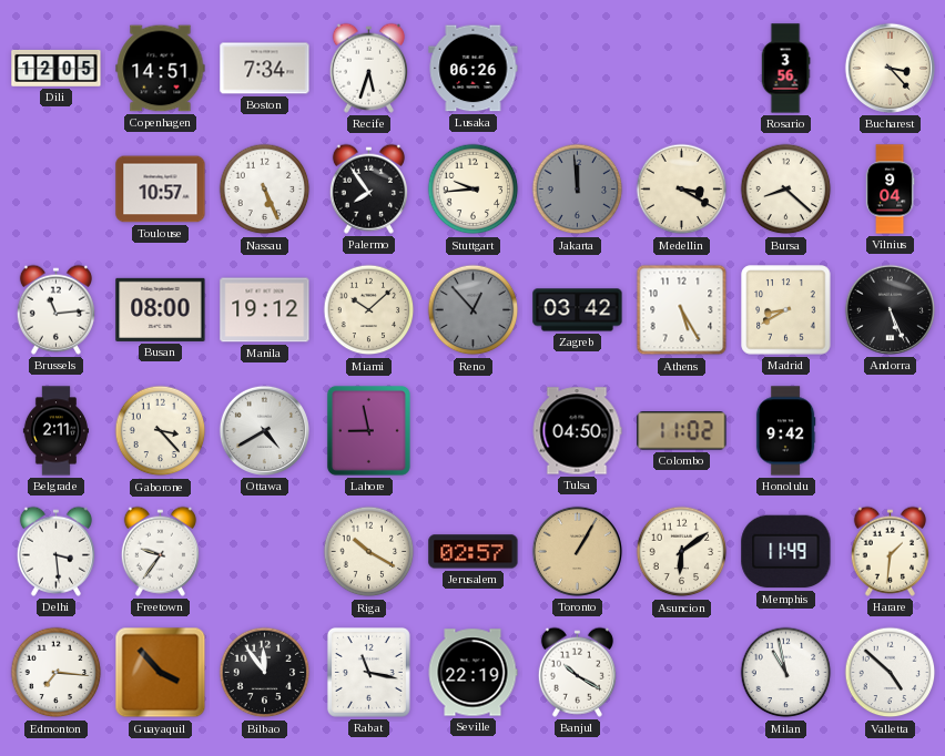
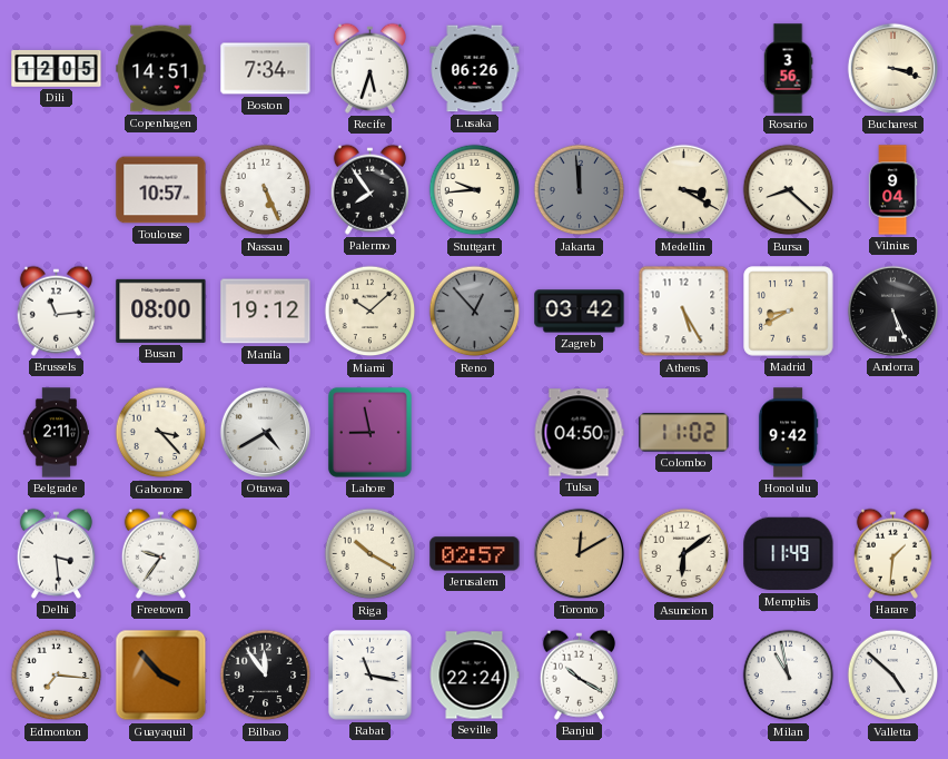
Bucharest: 3:23 -> 3:18
Toronto: 1:05 -> 12:10
Seville: 22:19 -> 22:24
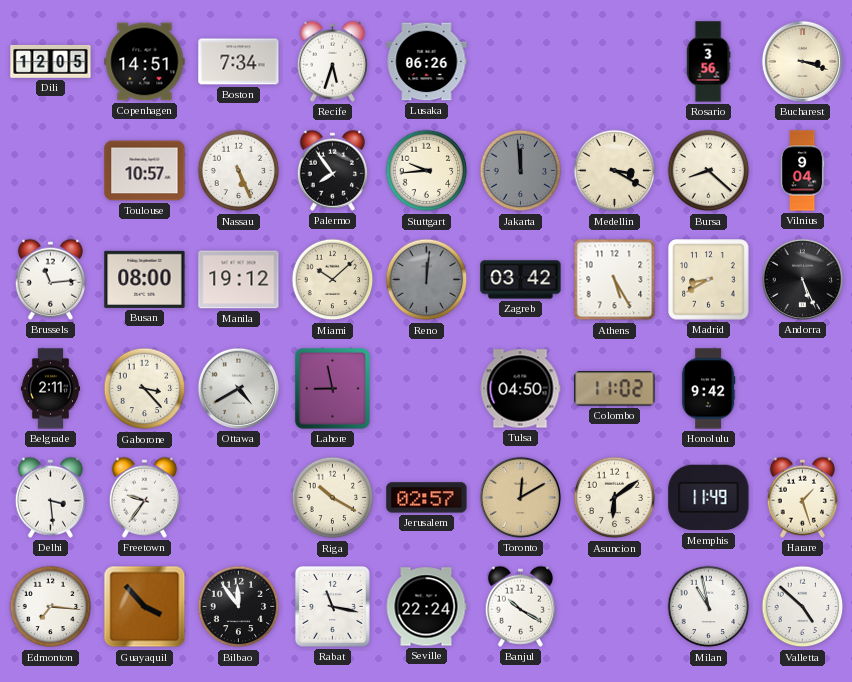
Reno: 12:53 -> 12:01
Harare: 1:31 -> 1:27
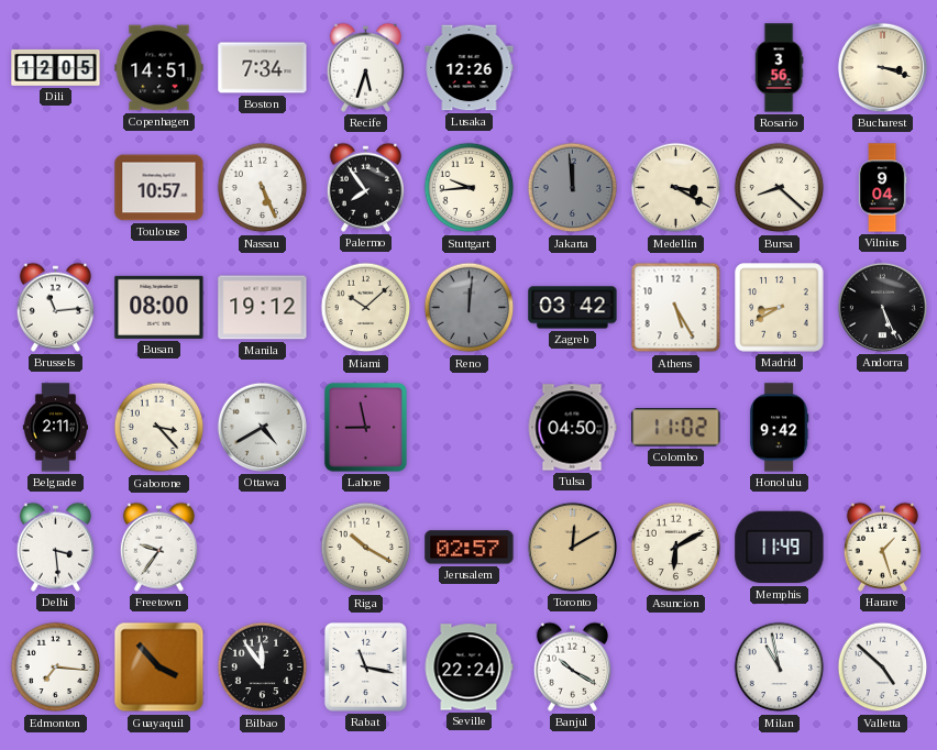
Lusaka: 06:26 -> 12:26
Asuncion: 6:09 -> 6:10
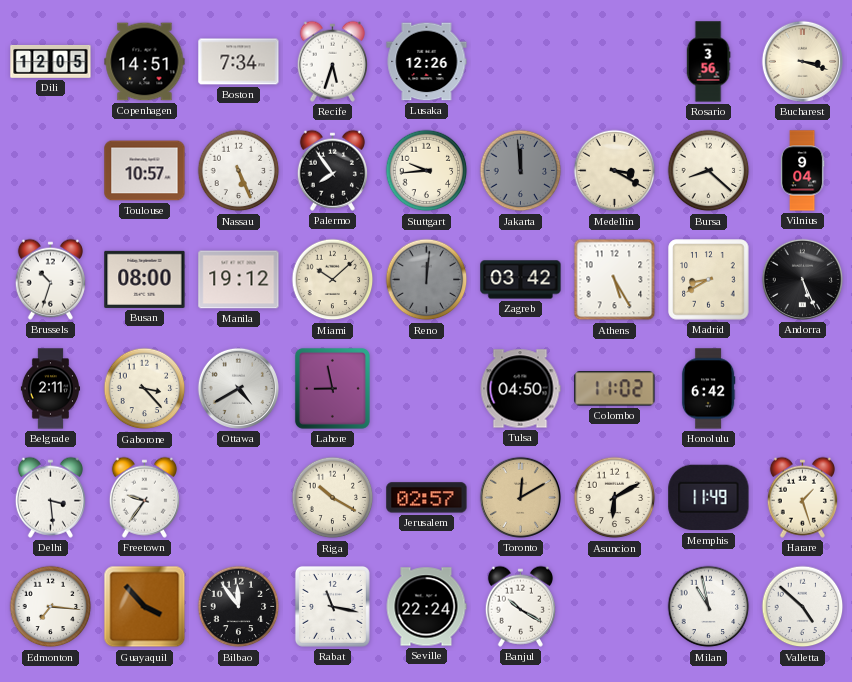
Brussels: 11:14 -> 10:33
Honolulu: 9:42 -> 6:42
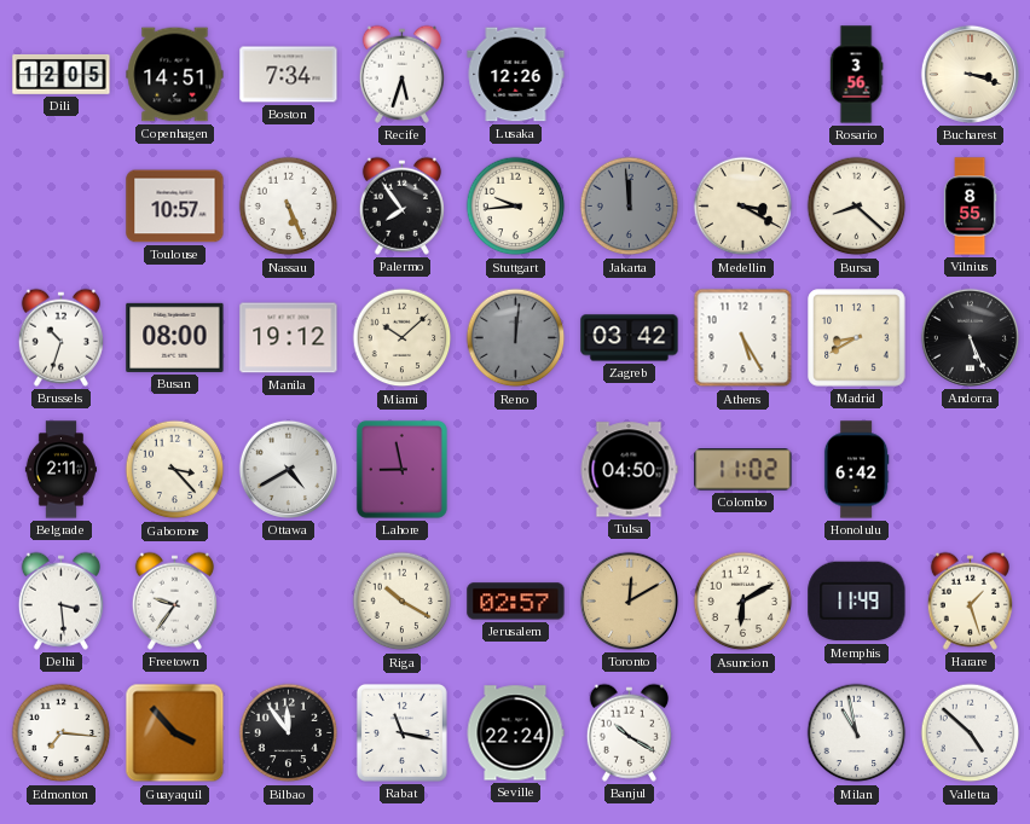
Vilnius: 9:04 -> 8:55
